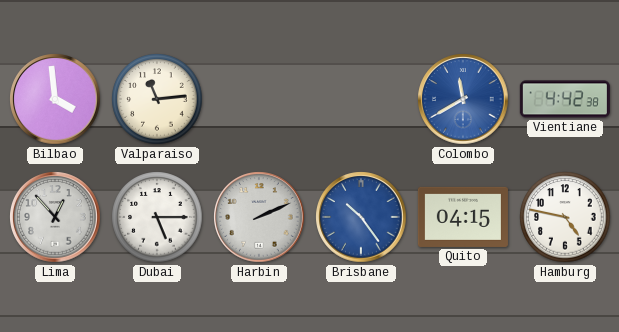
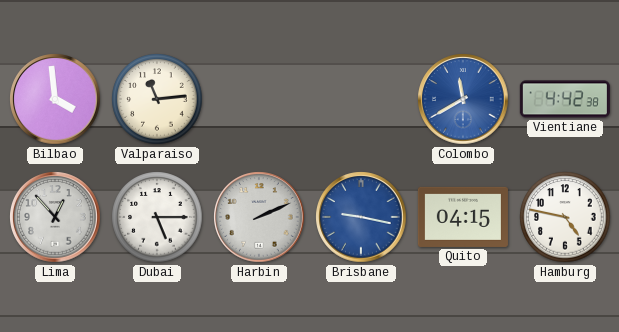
Brisbane: 10:24 -> 9:17
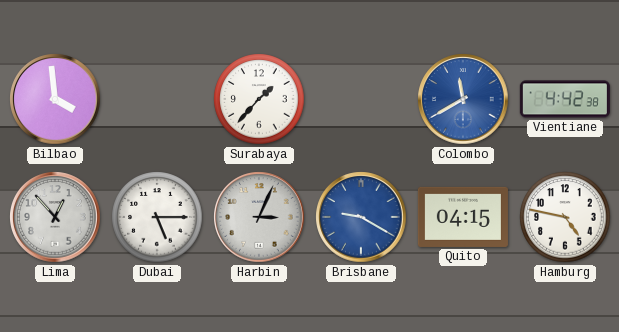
Valparaiso: 11:14 -> none
Surabaya: none -> 1:37
Harbin: 2:11 -> 3:04
Brisbane: 9:17 -> 9:20
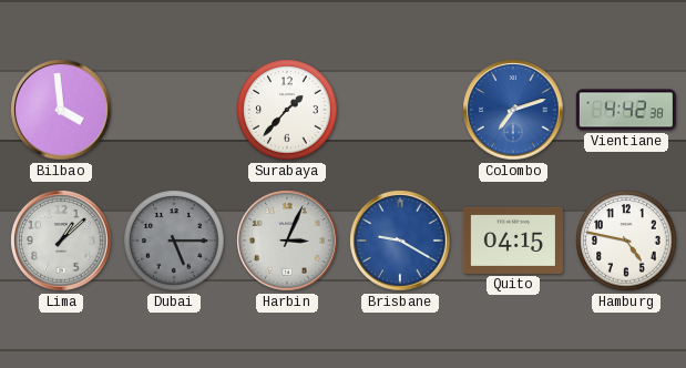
Colombo: 11:40 -> 7:12
Lima: 12:53 -> 1:08
Dubai dial: white -> grey
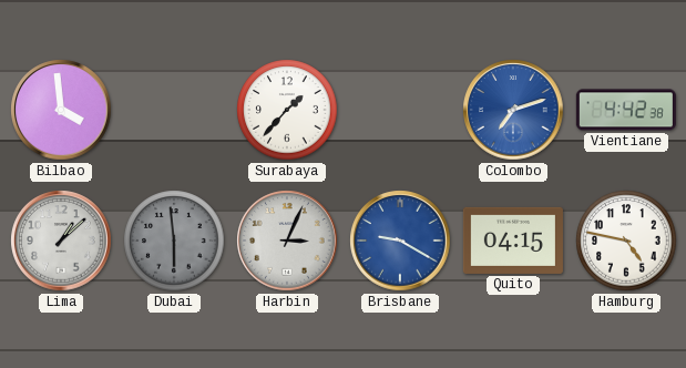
Dubai: 5:15 -> 5:59
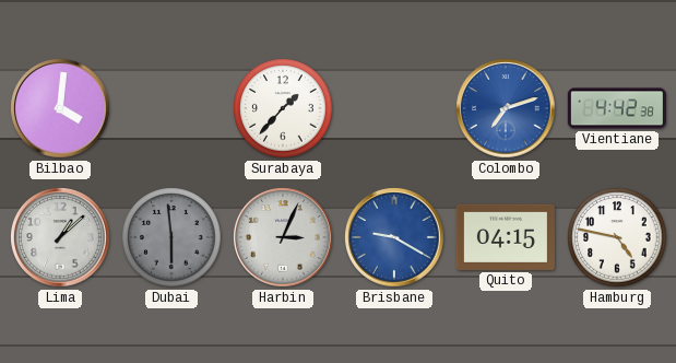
Bilbao: 3:59 -> 4:01
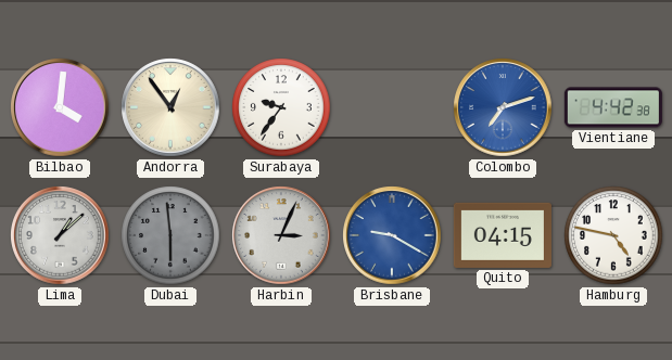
Andorra: none -> 12:54
Surabaya: 1:37 -> 9:36
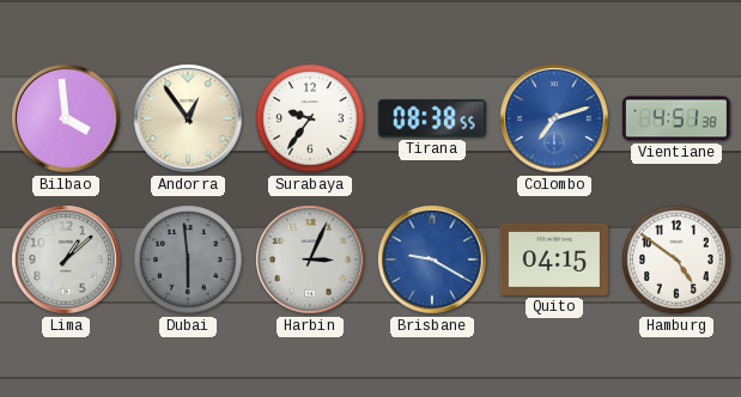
Bilbao: 4:01 -> 3:59
Tirana: none -> 08:38
Vientiane: 4:42 -> 4:51
Hamburg: 4:47 -> 4:51
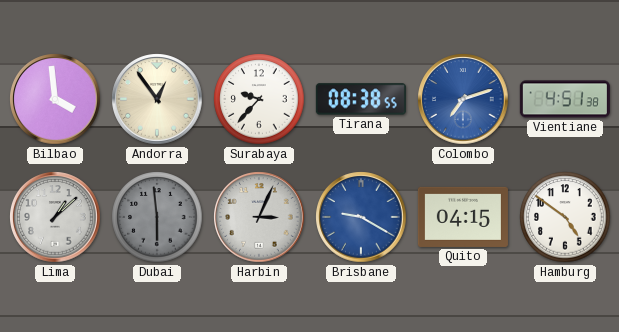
Surabaya: 9:36 -> 9:37
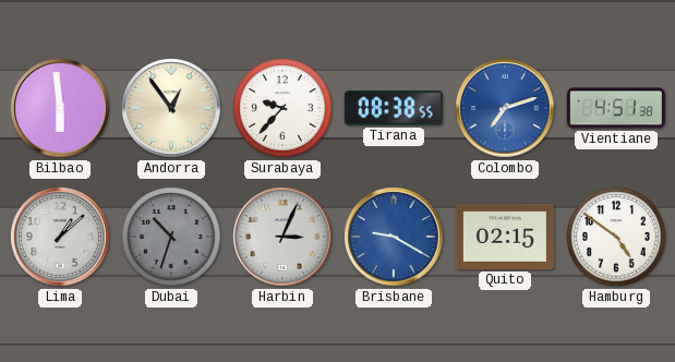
Bilbao: 3:59 -> 5:59
Dubai: 5:59 -> 10:33
Quito: 04:15 -> 02:15
